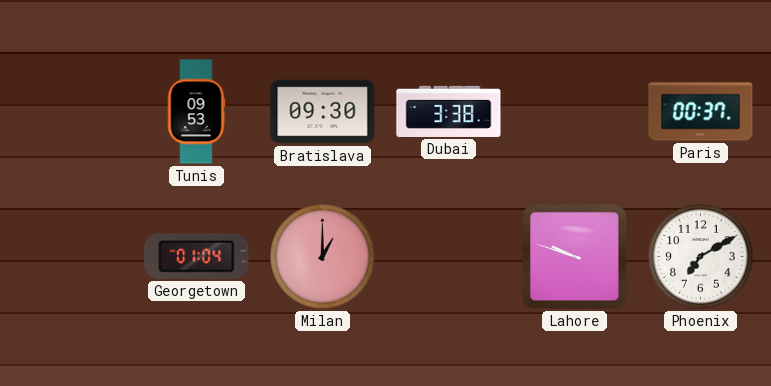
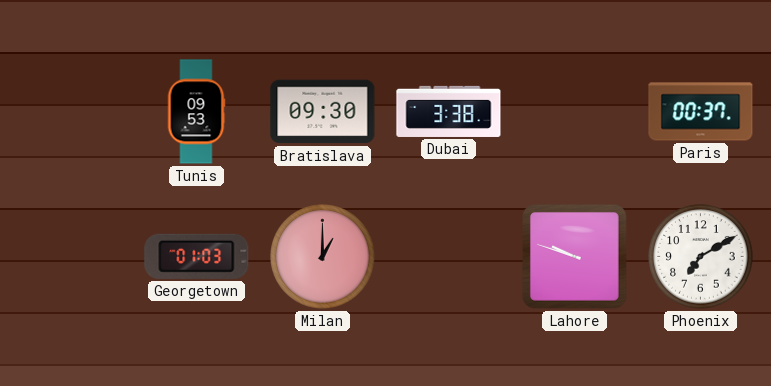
Georgetown: 01:04 -> 01:03
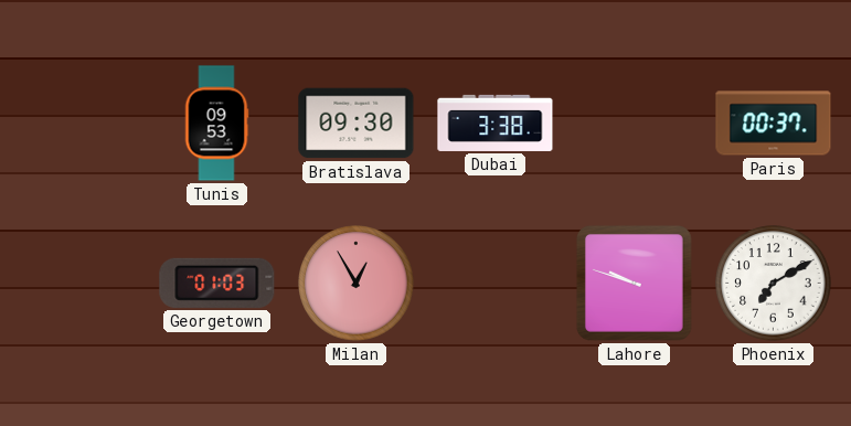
Milan: 1:00 -> 12:55
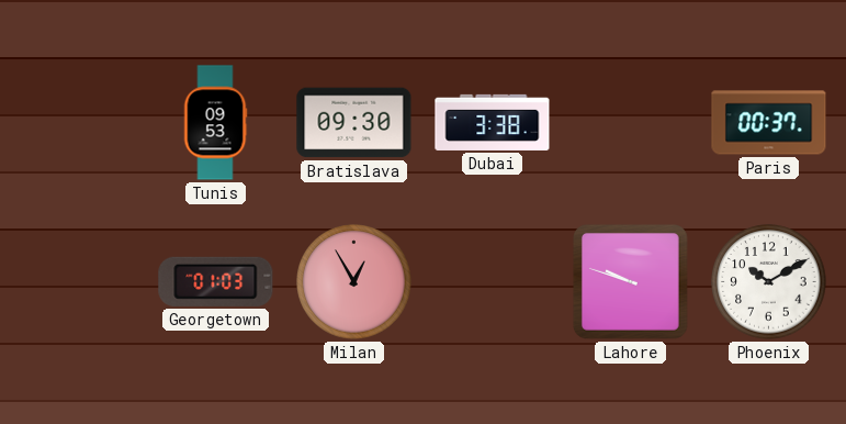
Phoenix: 7:10 -> 10:10
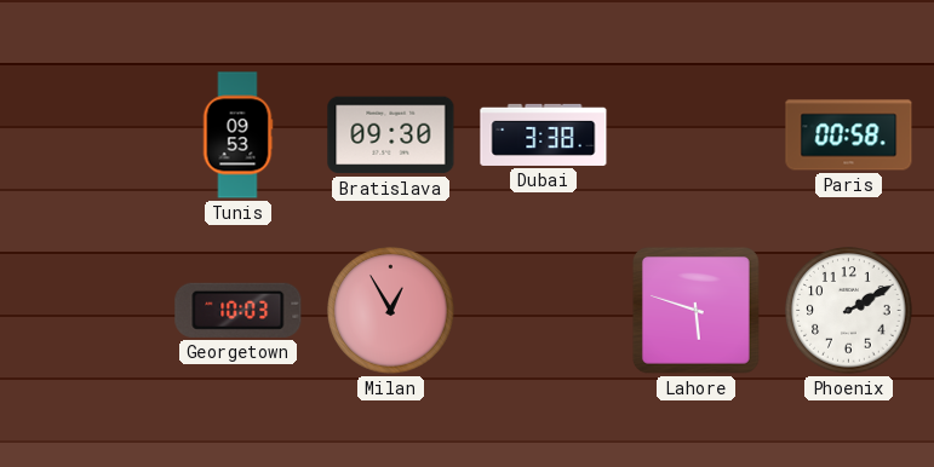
Paris: 00:37 -> 00:58
Georgetown: 01:03 -> 10:03
Lahore: 9:48 -> 5:48
Phoenix: 10:10 -> 2:10
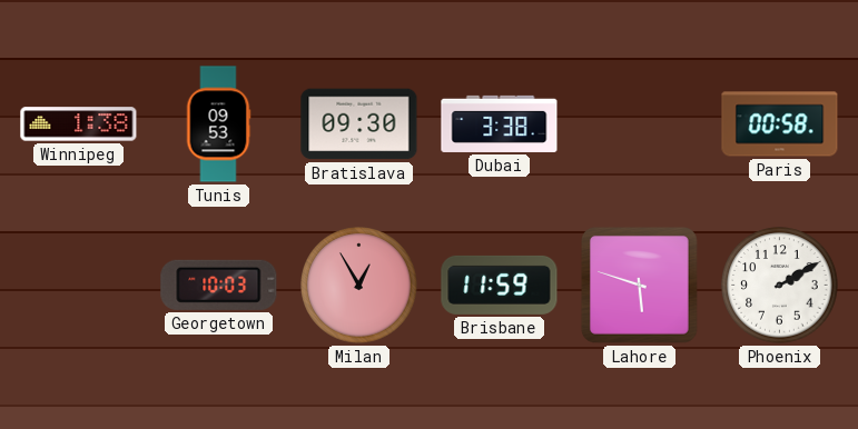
Winnipeg: none -> 1:38
Brisbane: none -> 11:59
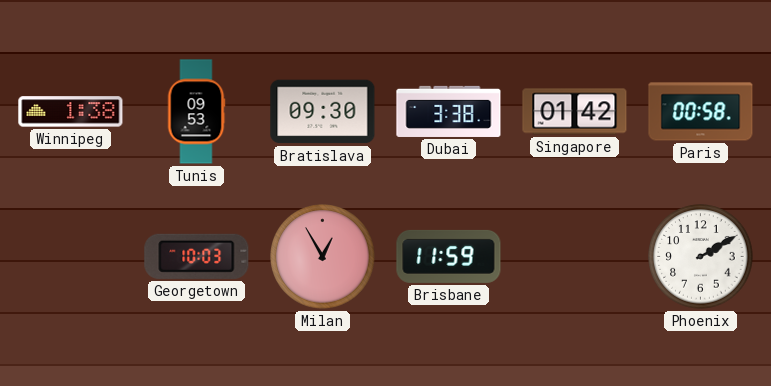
Singapore: none -> 01:42
Lahore: 5:48 -> none
